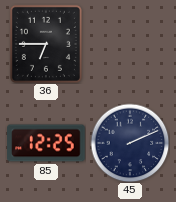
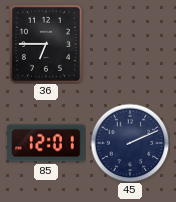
85: 12:25 -> 12:01
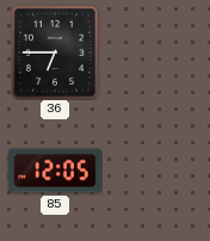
85: 12:01 -> 12:05
45: 2:11 -> none
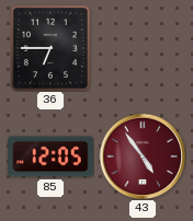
43: none -> 4:54
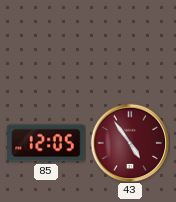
36: 6:45 -> none
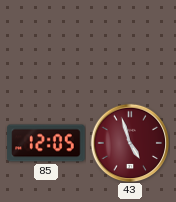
43: 4:54 -> 4:57
